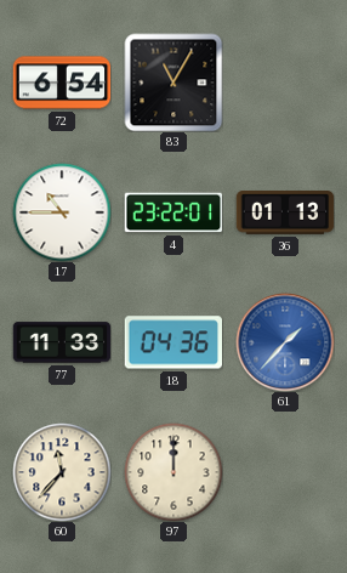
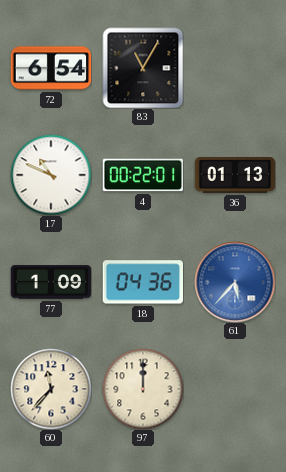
17: 10:45 -> 10:49
4: 23:22 -> 00:22
77: 11:33 -> 1:09
61: 1:37 -> 5:37
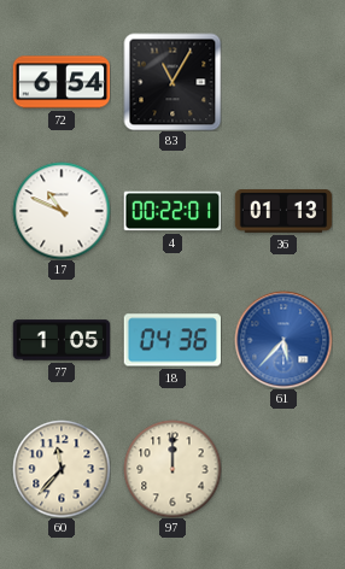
77: 1:09 -> 1:05
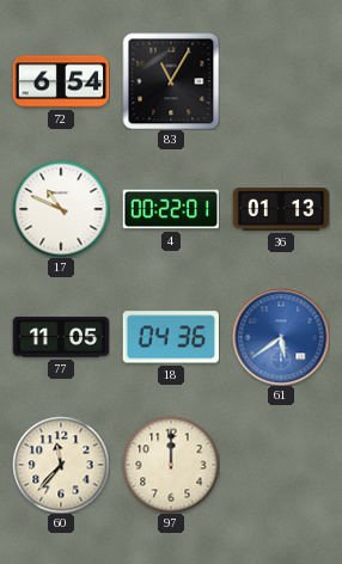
77: 1:05 -> 11:05
61: 5:37 -> 5:39
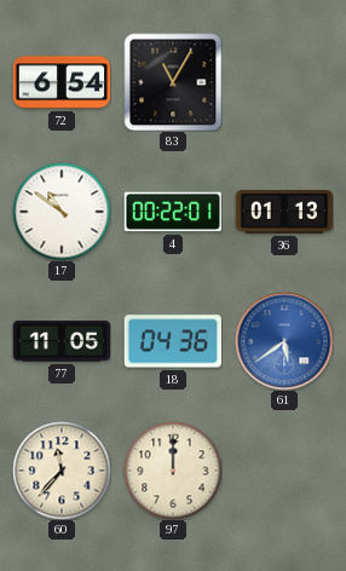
17: 10:49 -> 10:51
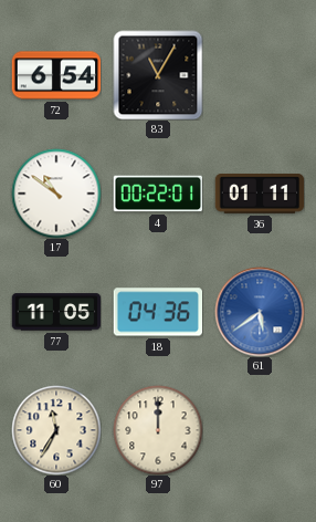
36: 01:13 -> 01:11
60: 11:37 -> 11:35
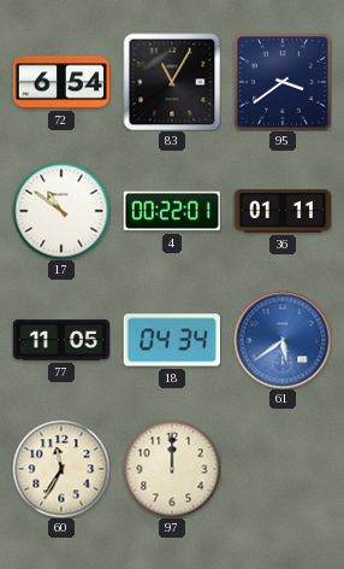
95: none -> 3:39
18: 04:36 -> 04:34
